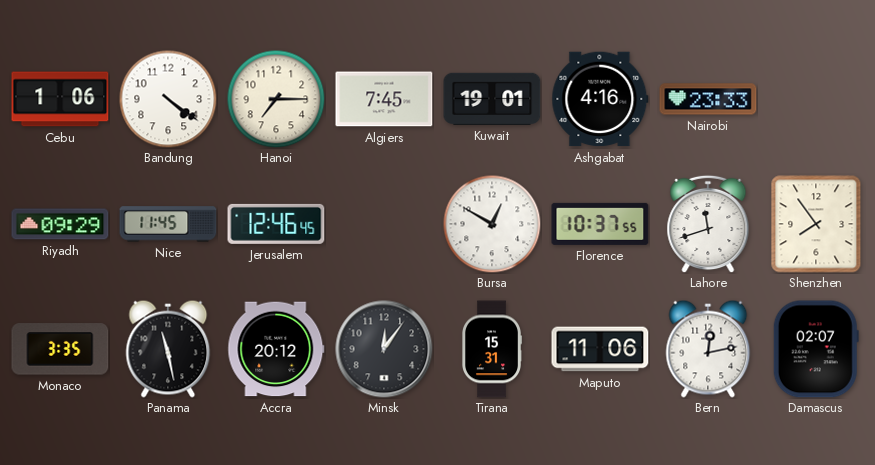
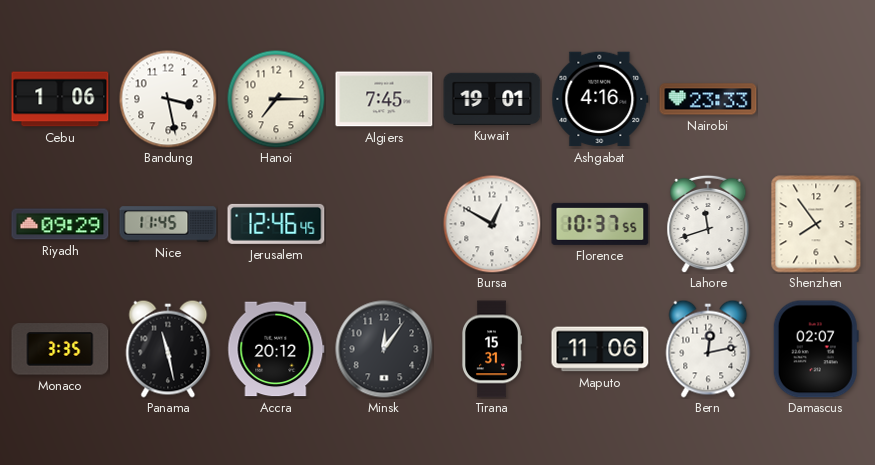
Bandung: 4:21 -> 3:28
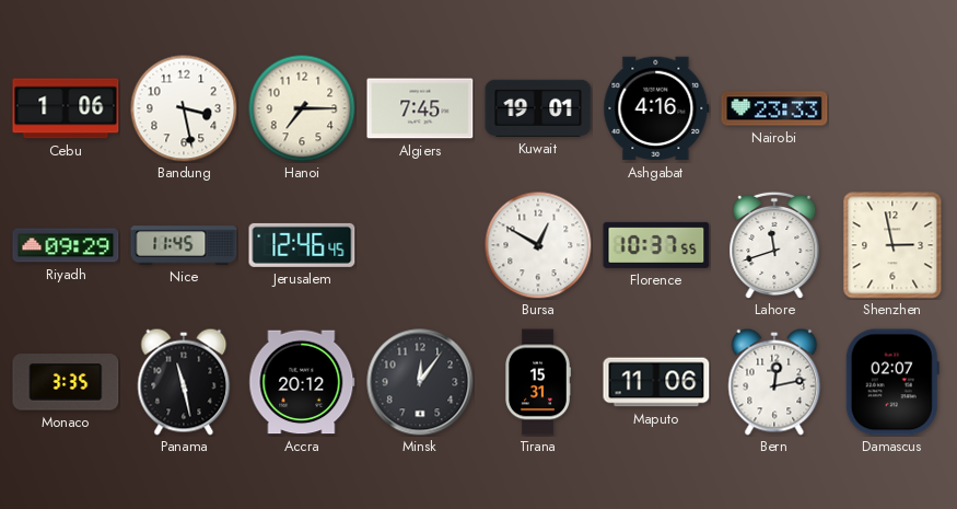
Shenzhen: 7:54 -> 2:58
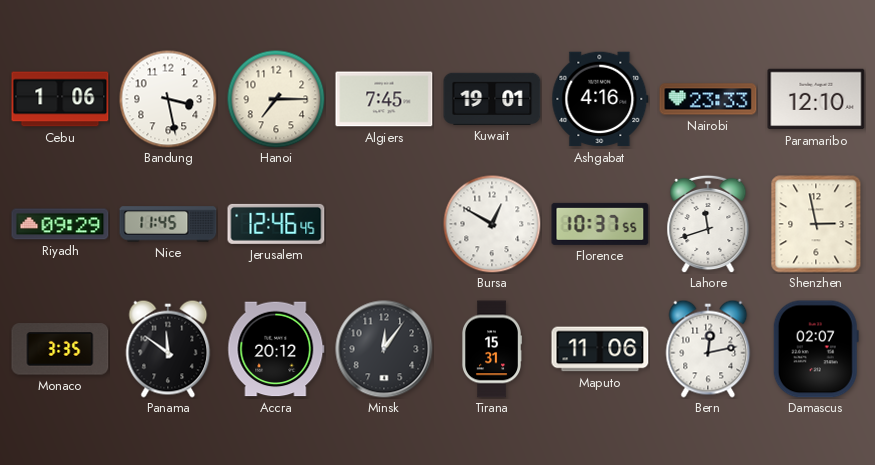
Paramaribo: none -> 12:10
Panama: 11:28 -> 11:51
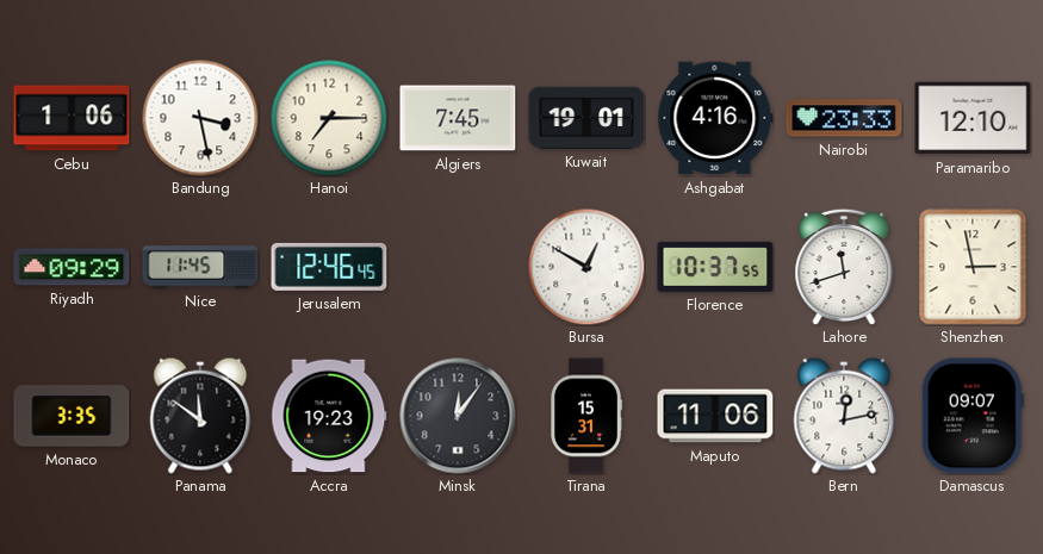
Accra: 20:12 -> 19:23
Damascus: 02:07 -> 09:07
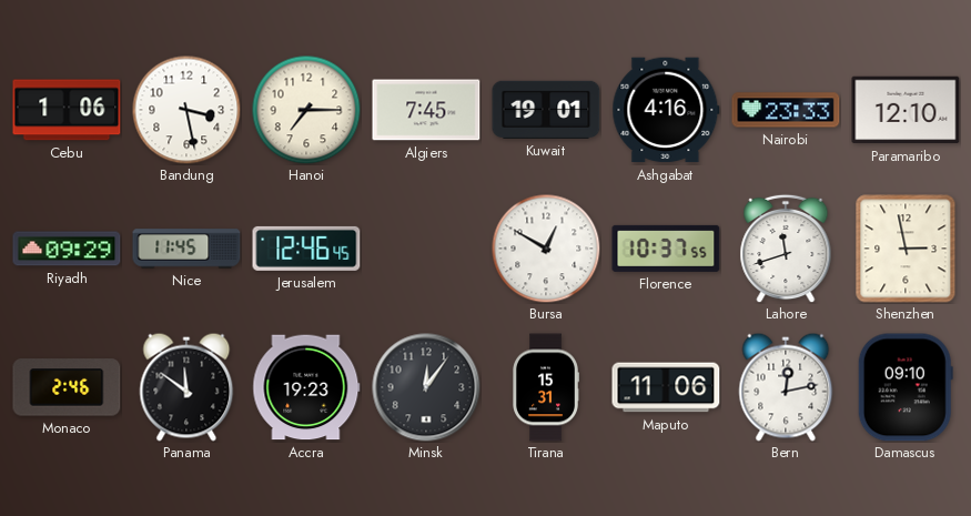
Monaco: 3:35 -> 2:46
Damascus: 09:07 -> 09:10
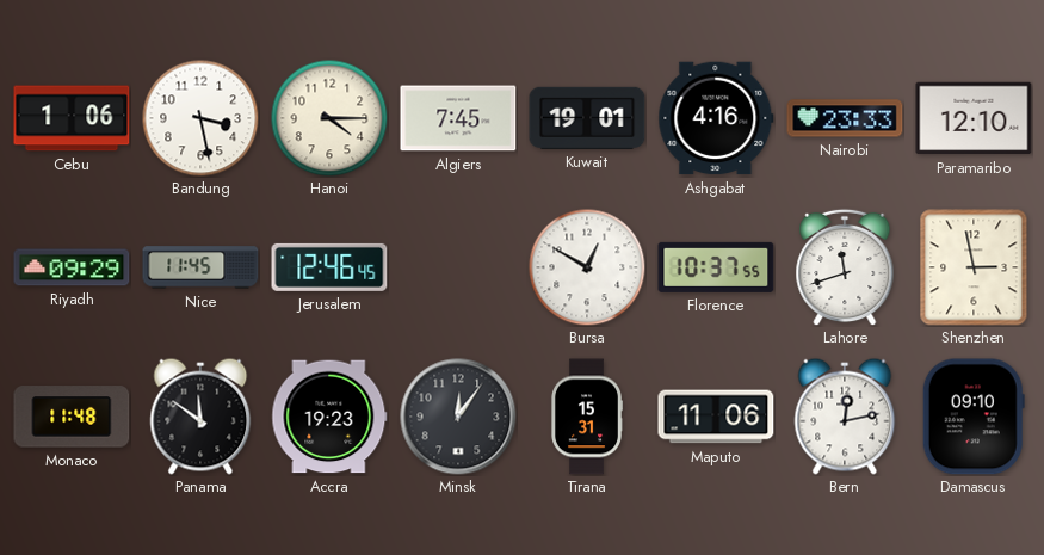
Hanoi: 7:15 -> 4:15
Monaco: 2:46 -> 11:48
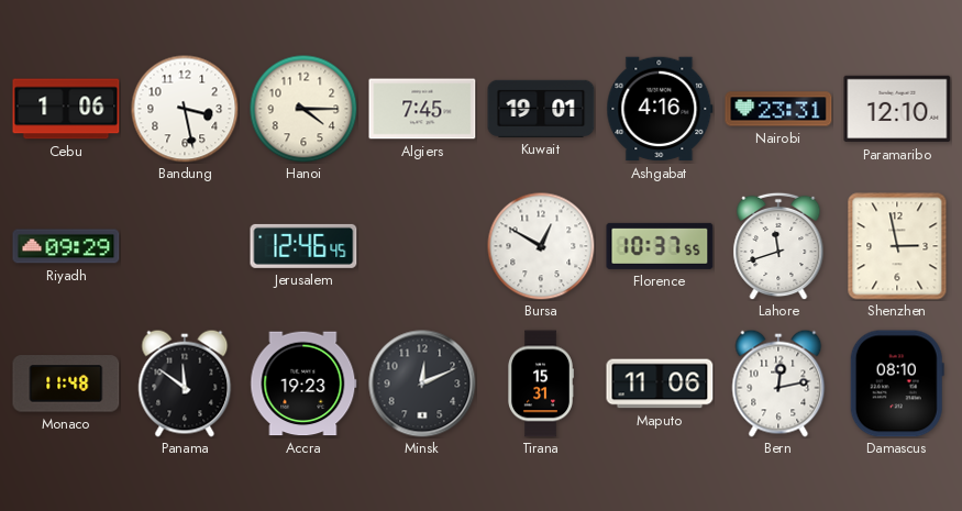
Nairobi: 23:33 -> 23:31
Nice: 11:45 -> none
Minsk: 12:06 -> 12:11
Damascus: 09:10 -> 08:10
